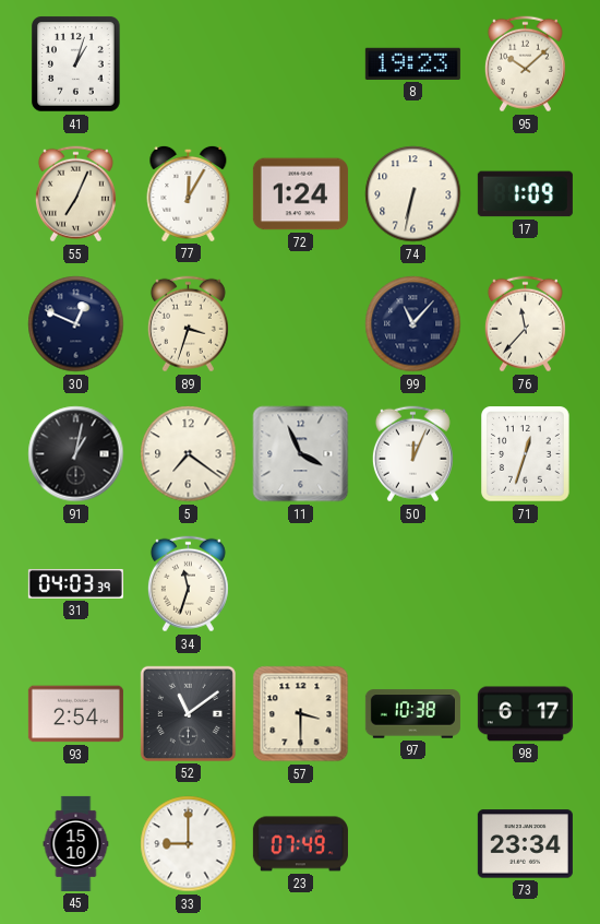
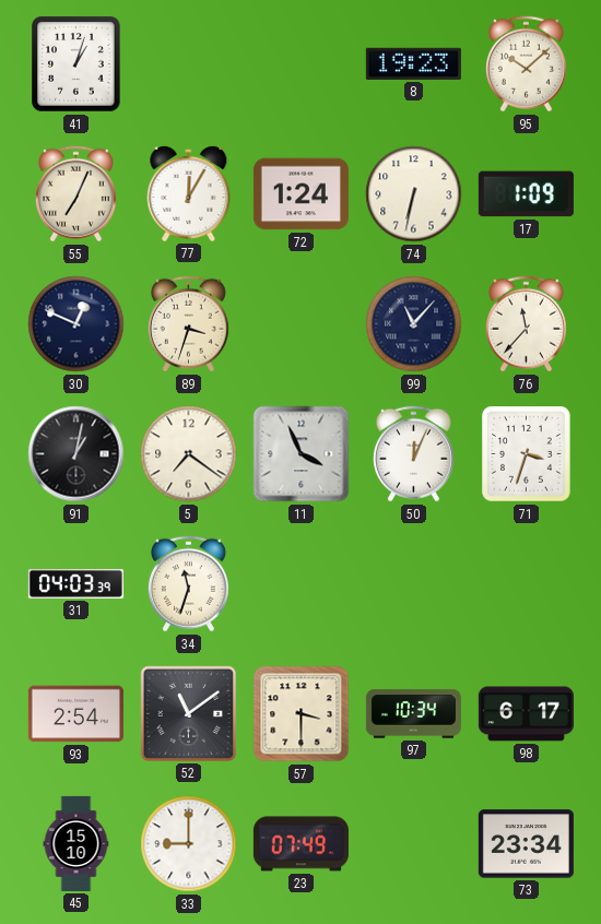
71: 12:33 -> 3:33
97: 10:38 -> 10:34
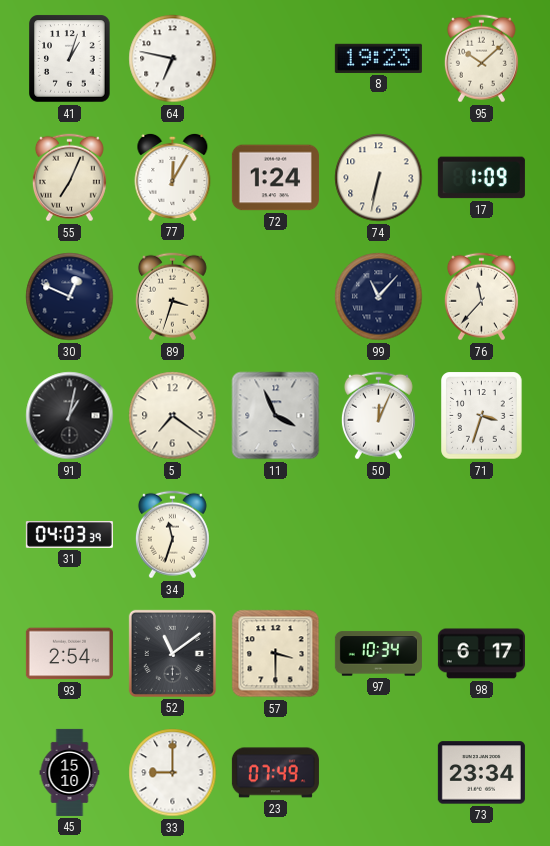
64: none -> 6:47
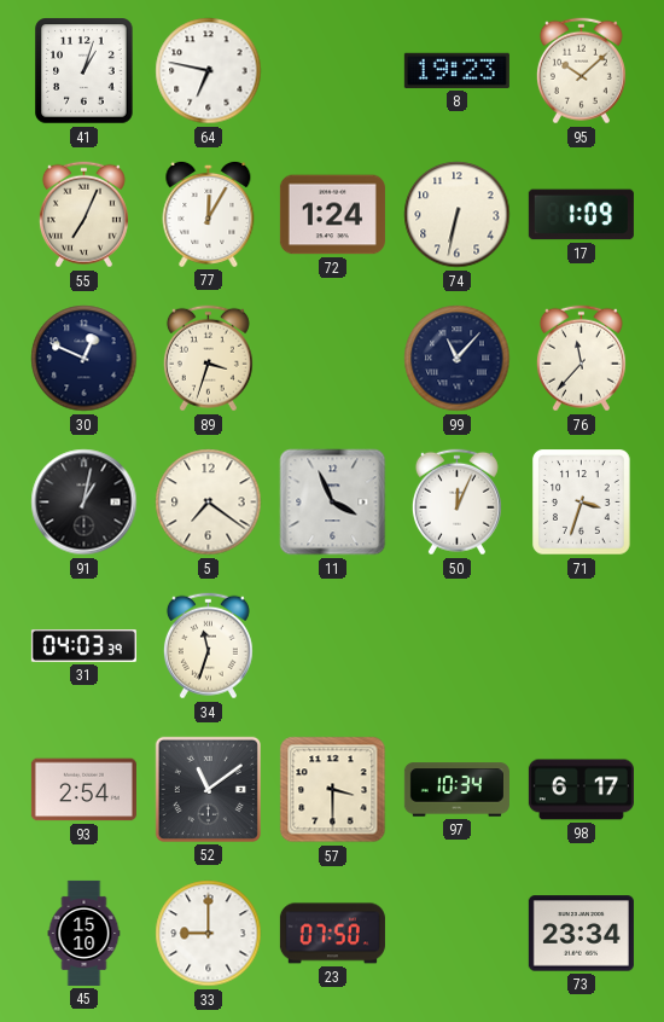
23: 07:49 -> 07:50
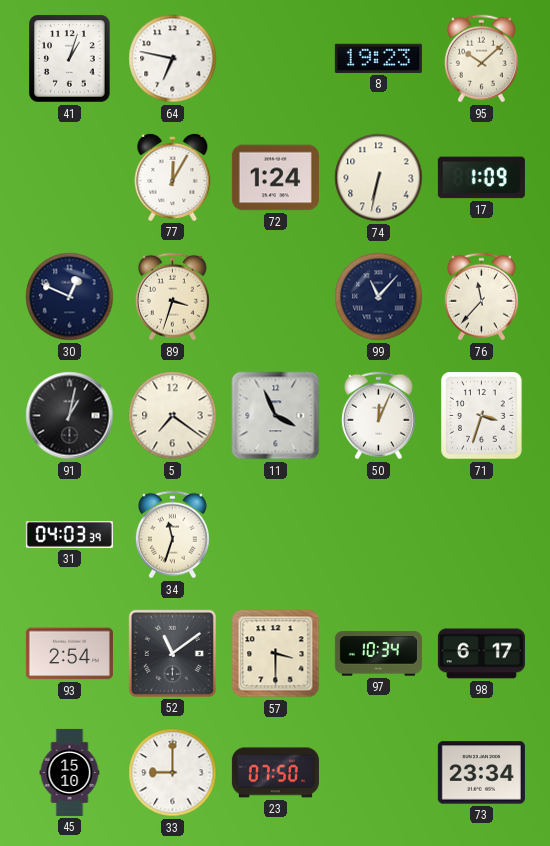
55: 7:04 -> none
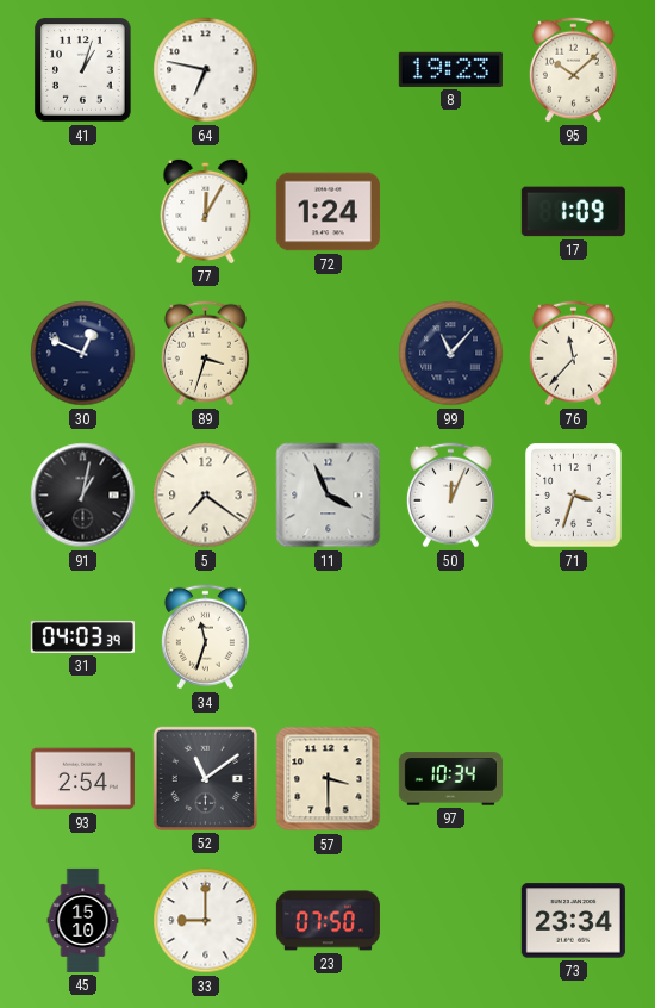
74: 6:32 -> none
98: 6:17 -> none
